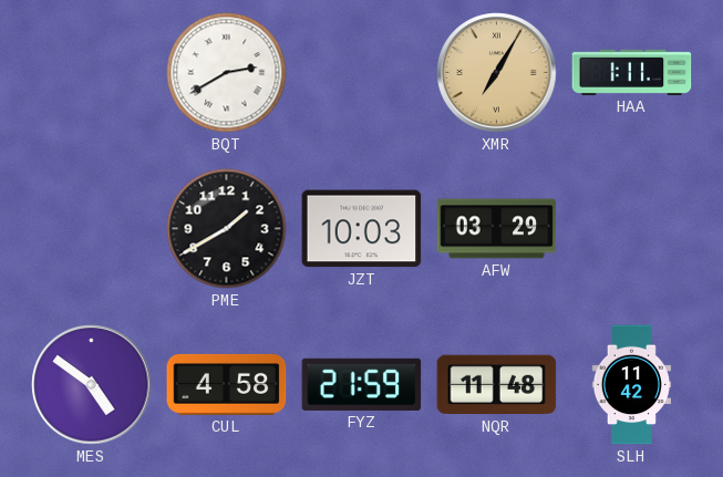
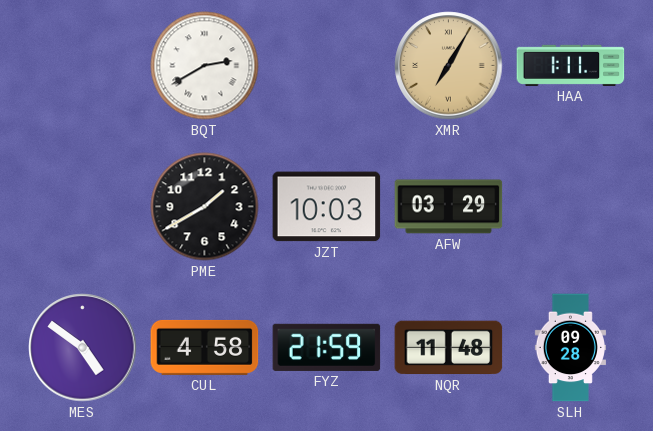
SLH: 11:42 -> 09:28
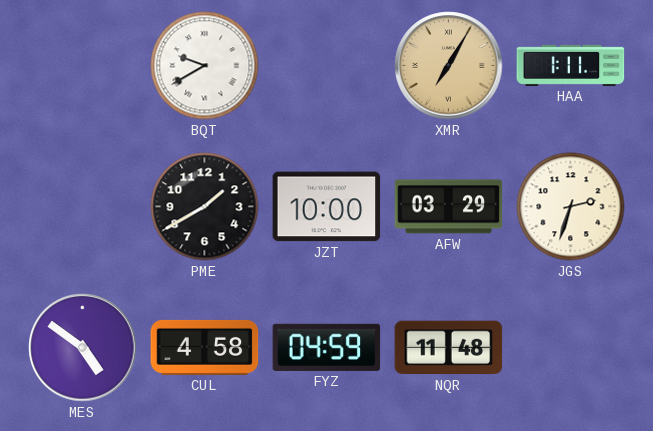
BQT: 2:40 -> 9:40
JZT: 10:03 -> 10:00
JGS: none -> 2:33
FYZ: 21:59 -> 04:59
SLH: 09:28 -> none
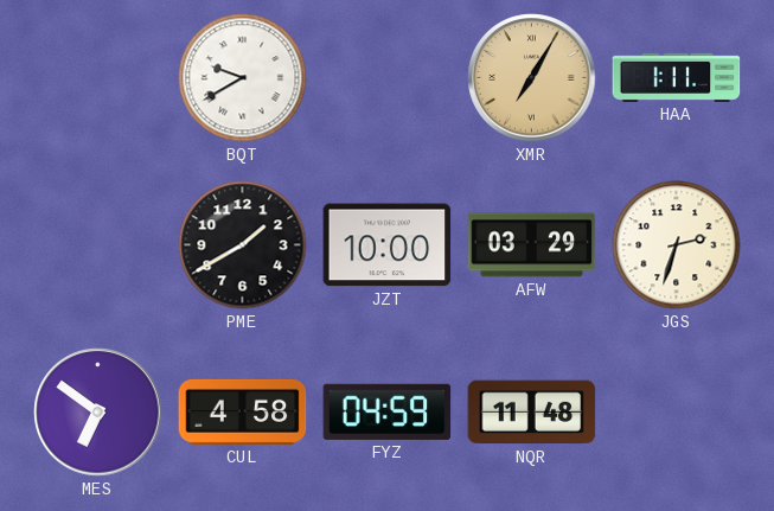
MES: 4:51 -> 6:51
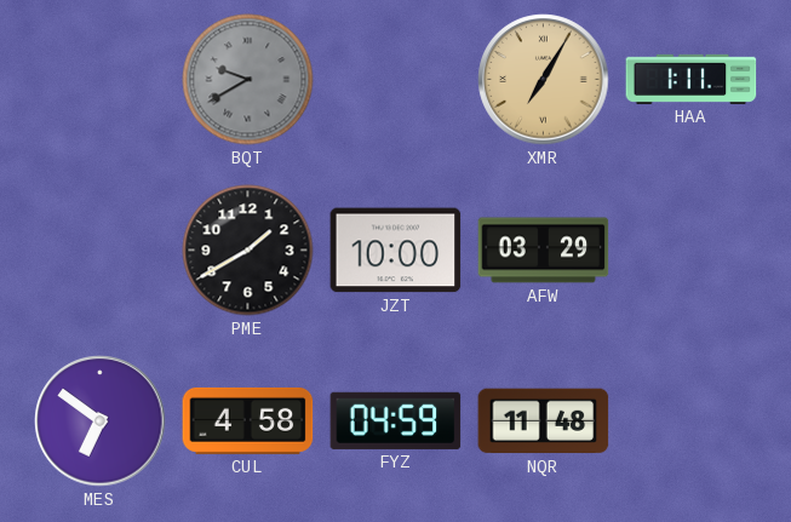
BQT dial: white -> grey
JGS: 2:33 -> none
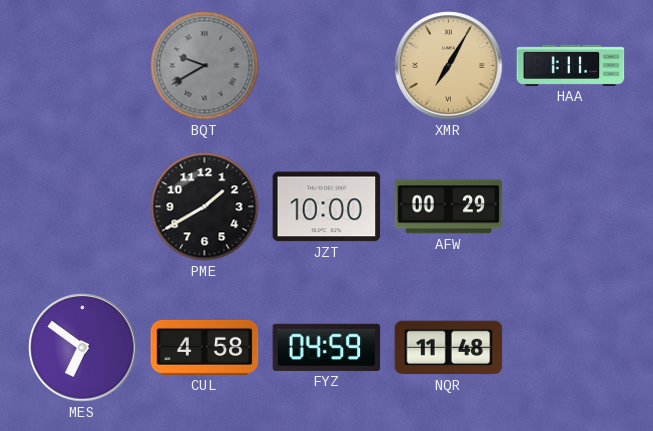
AFW: 03:29 -> 00:29
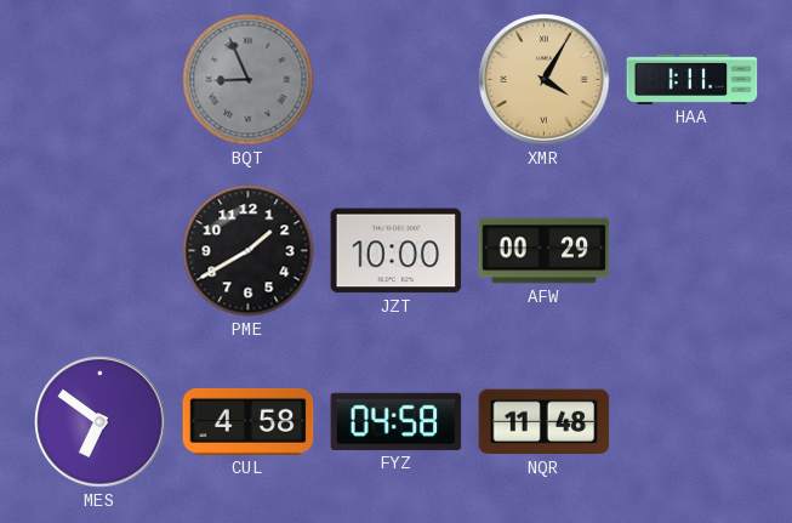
BQT: 9:40 -> 8:56
XMR: 7:05 -> 4:05
FYZ: 04:59 -> 04:58
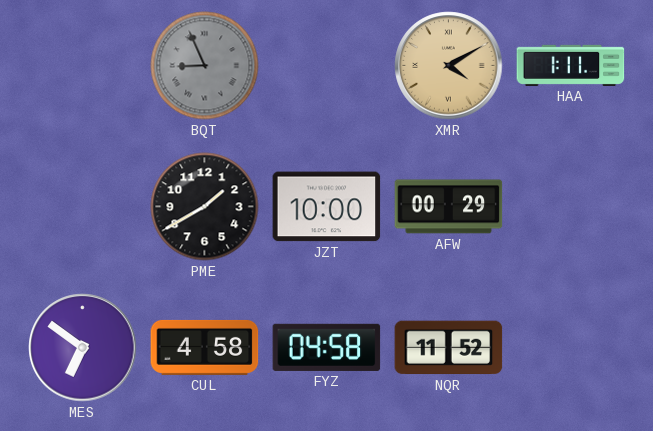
XMR: 4:05 -> 4:10
NQR: 11:48 -> 11:52
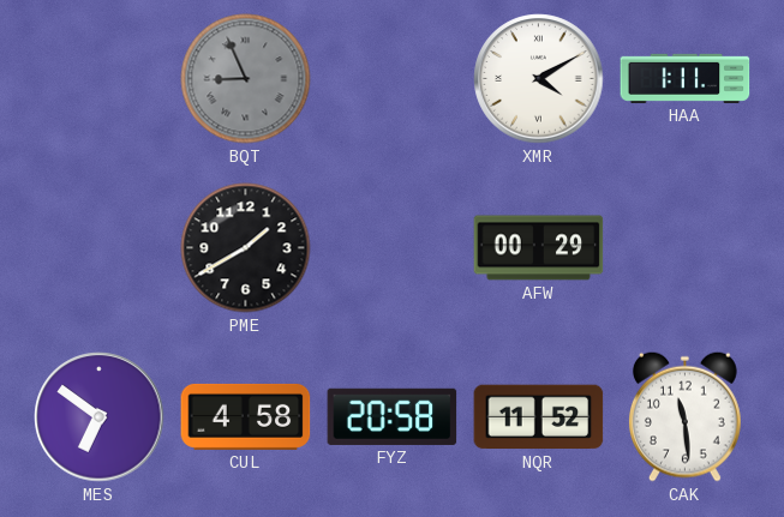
XMR dial: champagne -> white
JZT: 10:00 -> none
FYZ: 04:58 -> 20:58
CAK: none -> 11:29
